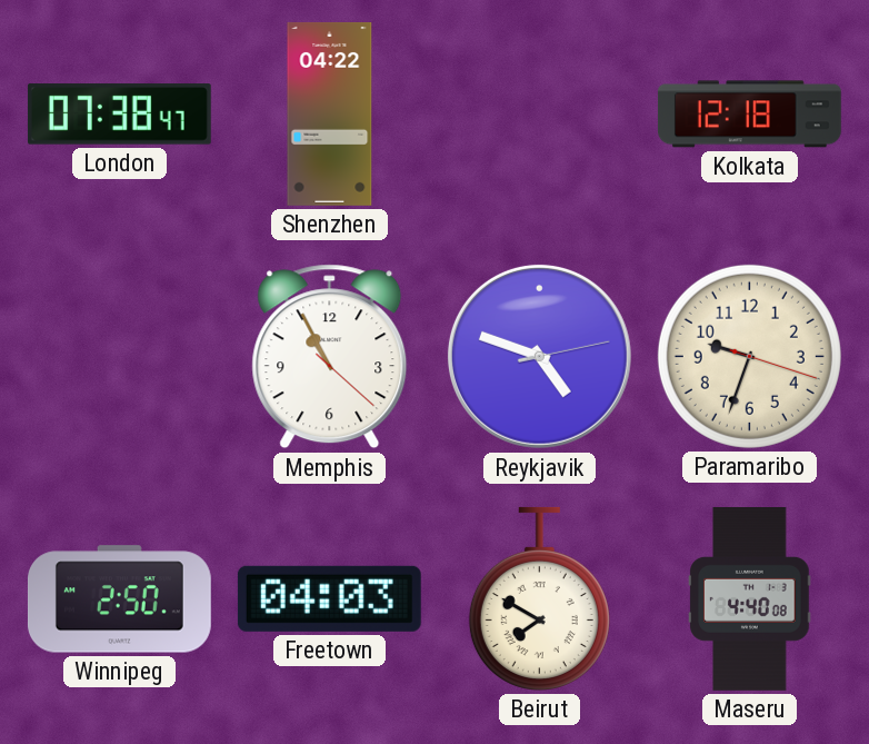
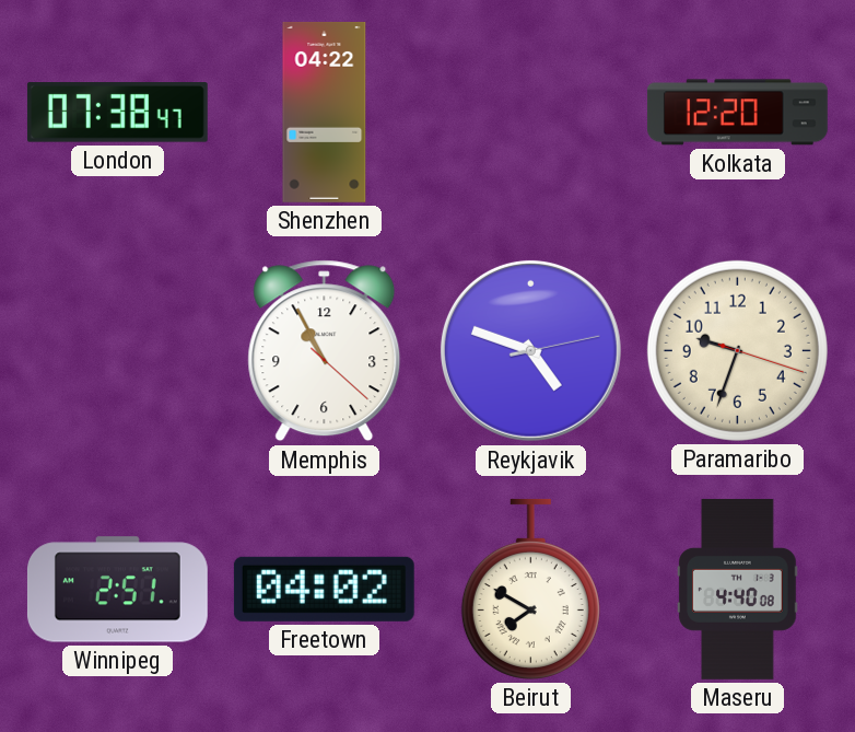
Kolkata: 12:18 -> 12:20
Winnipeg: 2:50 -> 2:51
Freetown: 04:03 -> 04:02
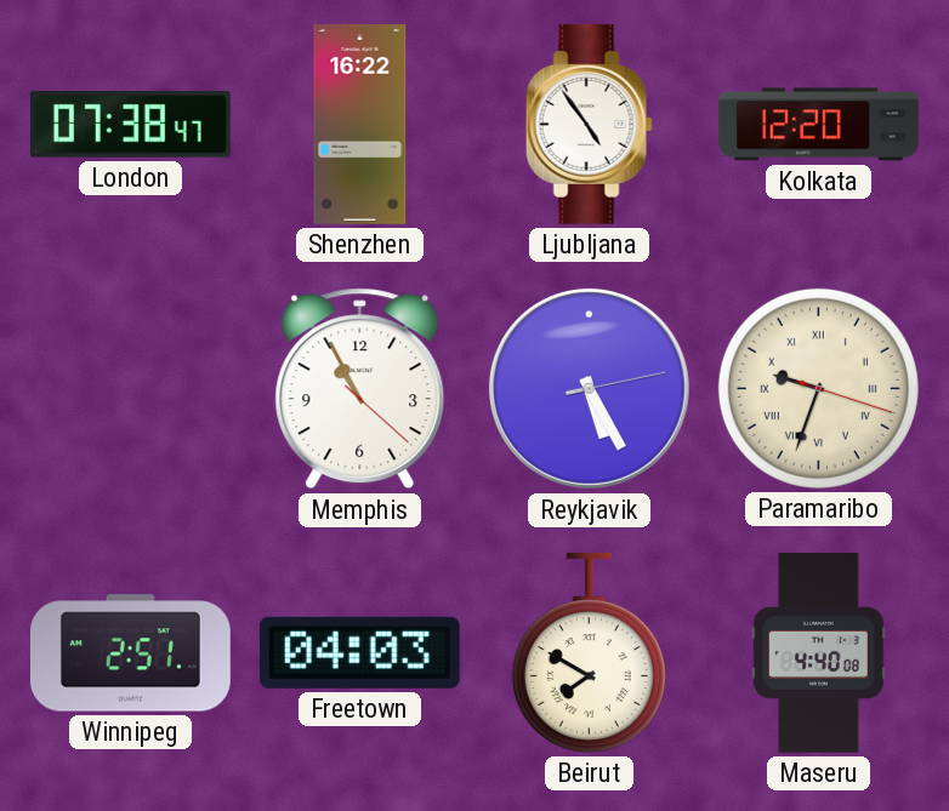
Shenzhen: 04:22 -> 16:22
Ljubljana: none -> 4:54
Reykjavik: 4:48 -> 5:25
Paramaribo numerals: Arabic -> Roman
Freetown: 04:02 -> 04:03
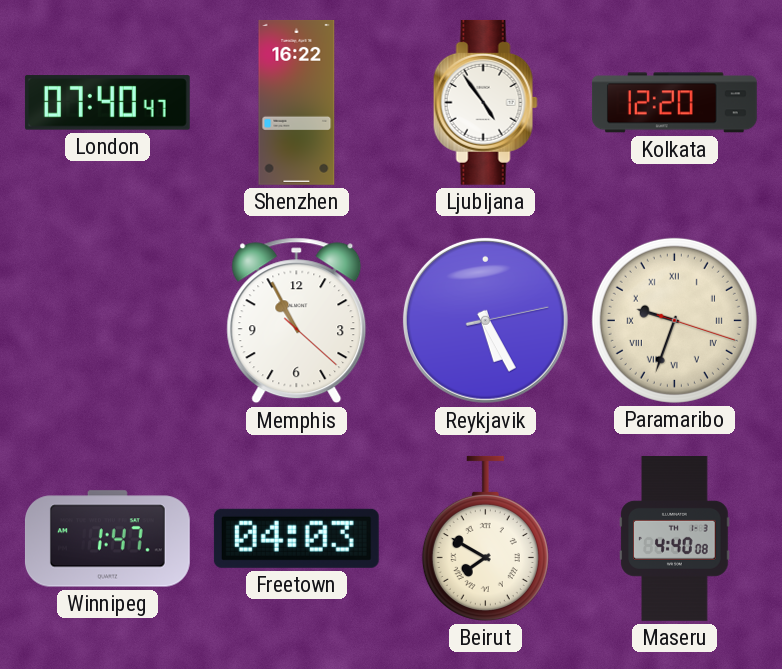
London: 07:38 -> 07:40
Winnipeg: 2:51 -> 1:47
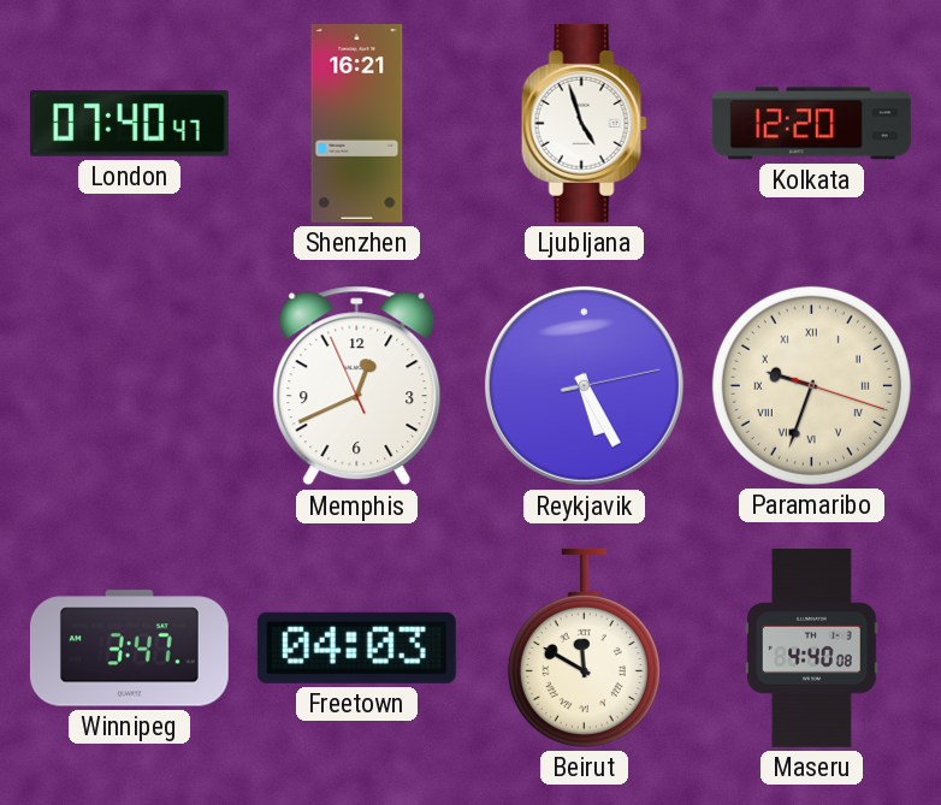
Shenzhen: 16:22 -> 16:21
Ljubljana: 4:54 -> 4:57
Memphis: 10:55 -> 12:40
Winnipeg: 1:47 -> 3:47
Beirut: 7:50 -> 11:50
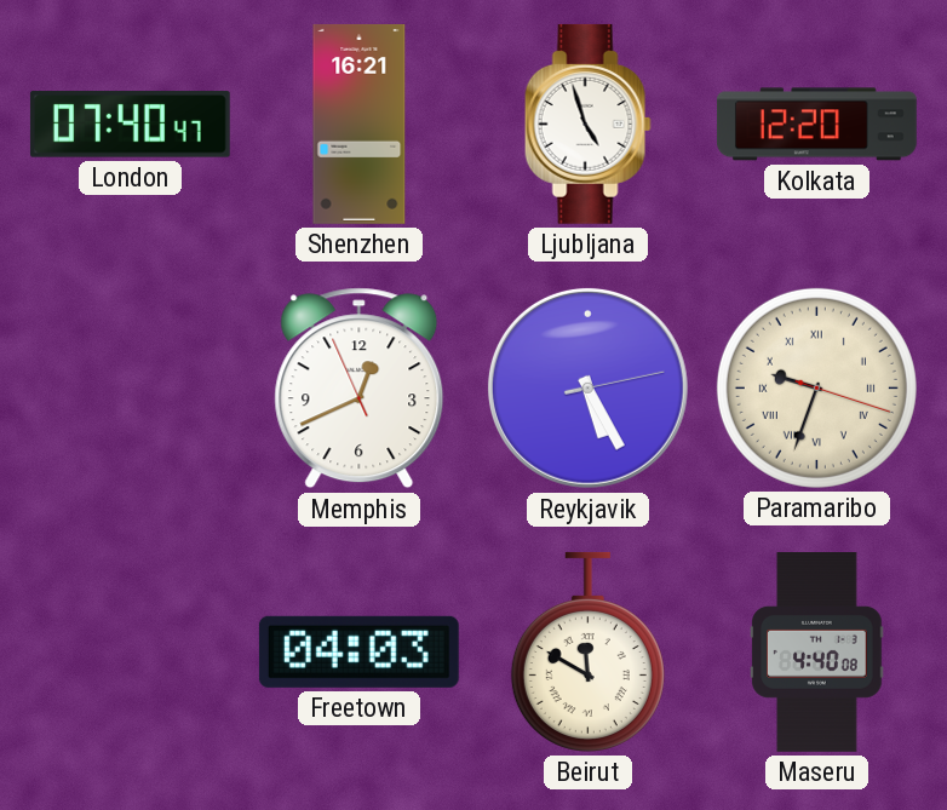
Winnipeg: 3:47 -> none
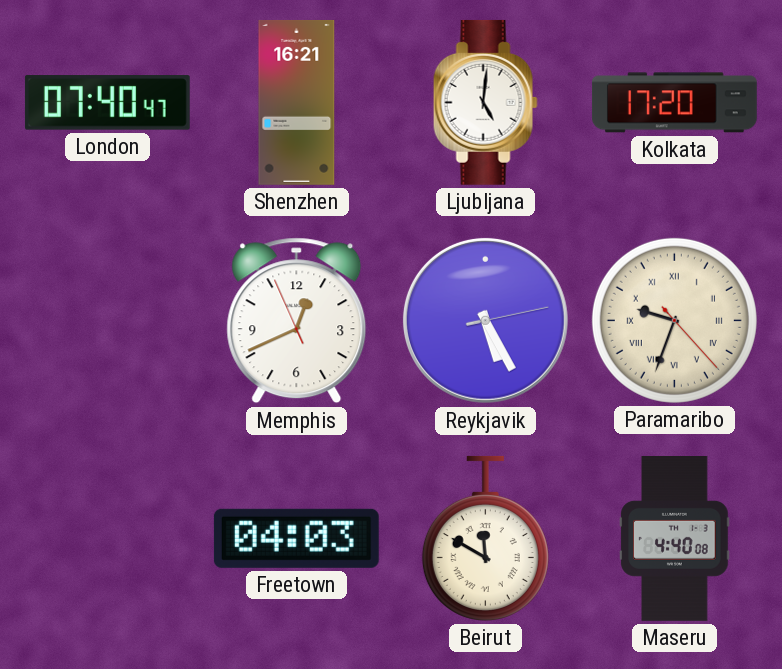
Ljubljana: 4:57 -> 5:01
Kolkata: 12:20 -> 17:20
Paramaribo: 9:33:18 -> 9:33:23
